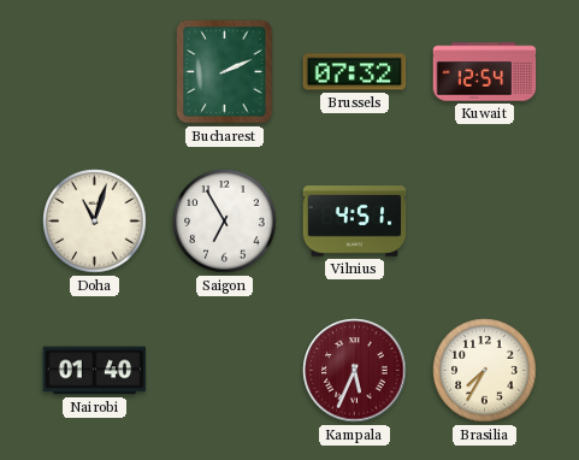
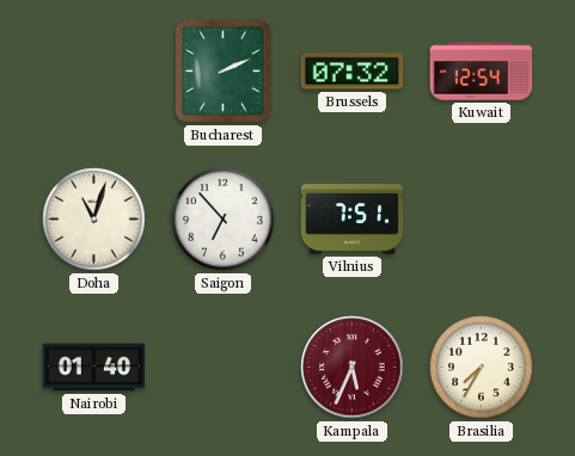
Saigon: 6:55 -> 6:53
Vilnius: 4:51 -> 7:51
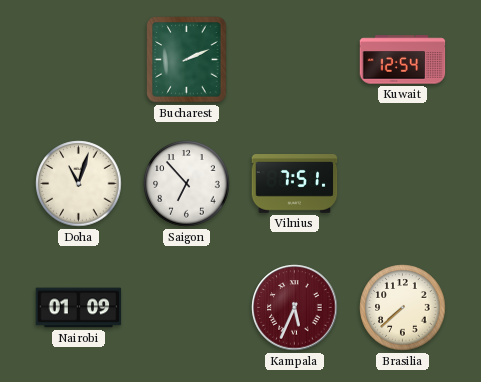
Brussels: 07:32 -> none
Nairobi: 01:40 -> 01:09
Brasilia: 7:35 -> 7:38
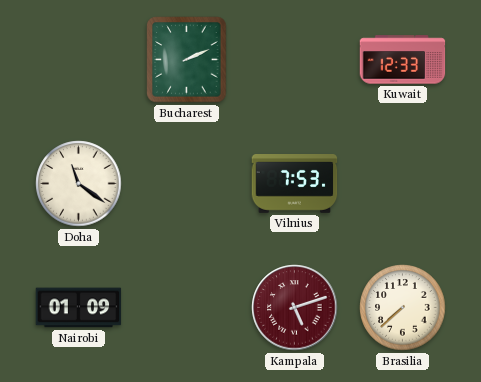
Kuwait: 12:54 -> 12:33
Doha: 11:03 -> 11:21
Saigon: 6:53 -> none
Vilnius: 7:51 -> 7:53
Kampala: 5:34 -> 5:12
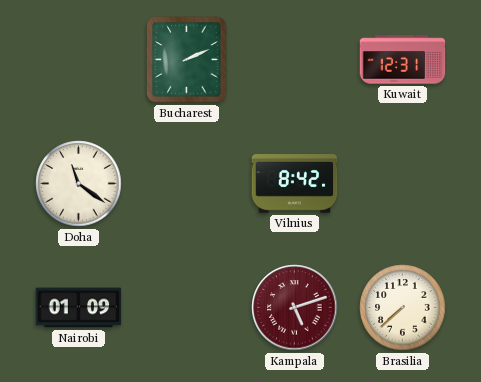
Kuwait: 12:33 -> 12:31
Vilnius: 7:53 -> 8:42
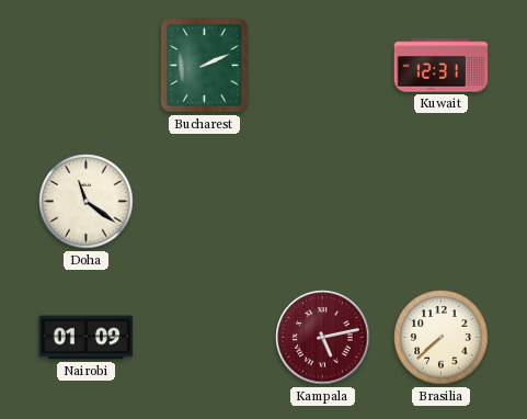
Vilnius: 8:42 -> none
Kampala: 5:12 -> 5:13
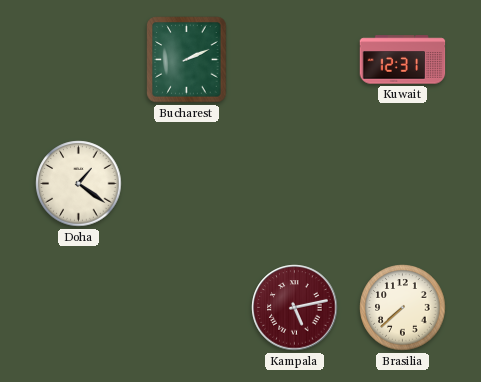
Doha: 11:21 -> 1:21
Nairobi: 01:09 -> none
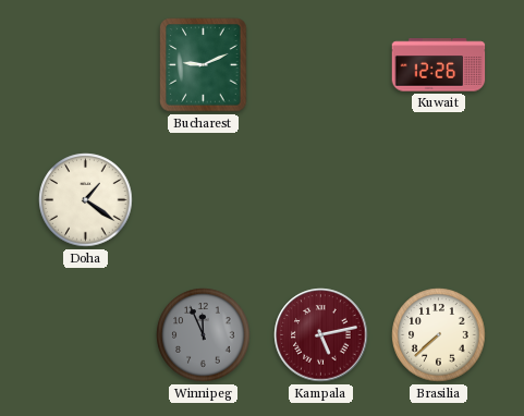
Bucharest: 2:11 -> 9:11
Kuwait: 12:31 -> 12:26
Winnipeg: none -> 11:56
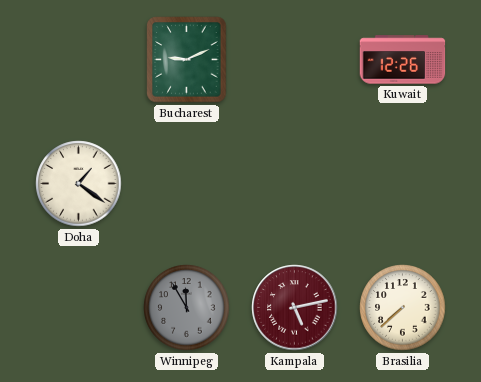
Winnipeg: 11:56 -> 11:55
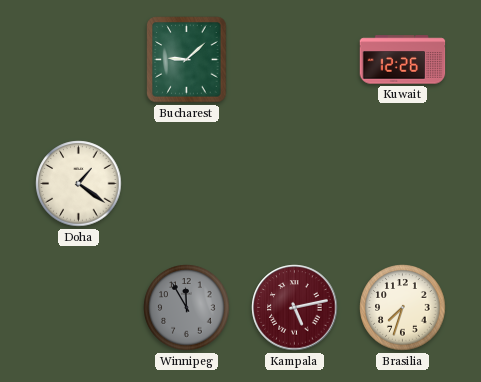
Bucharest: 9:11 -> 9:08
Brasilia: 7:38 -> 7:33
